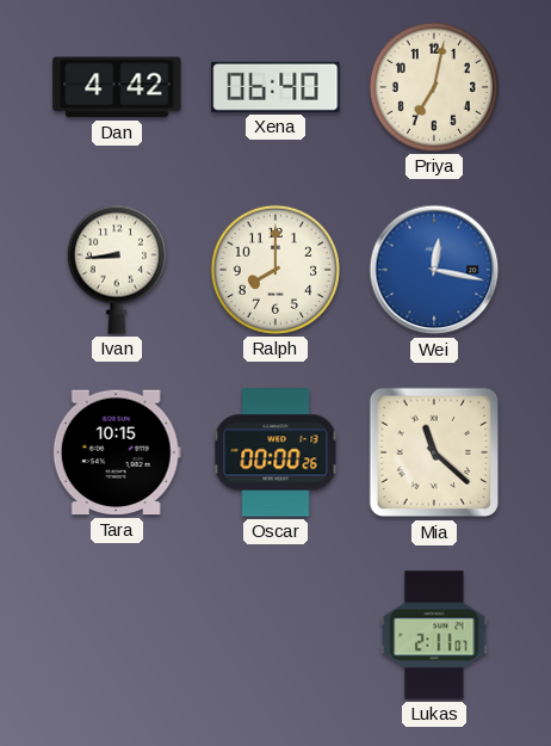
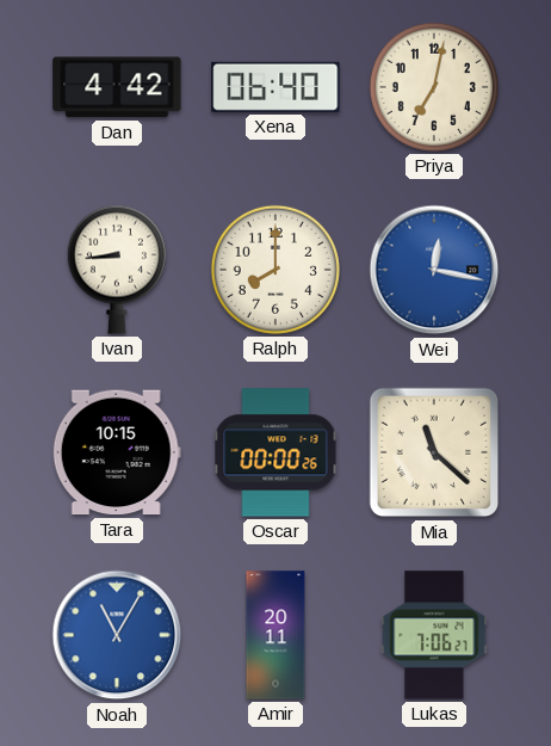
Noah: none -> 11:05
Amir: none -> 20:11
Lukas: 2:11 -> 7:06
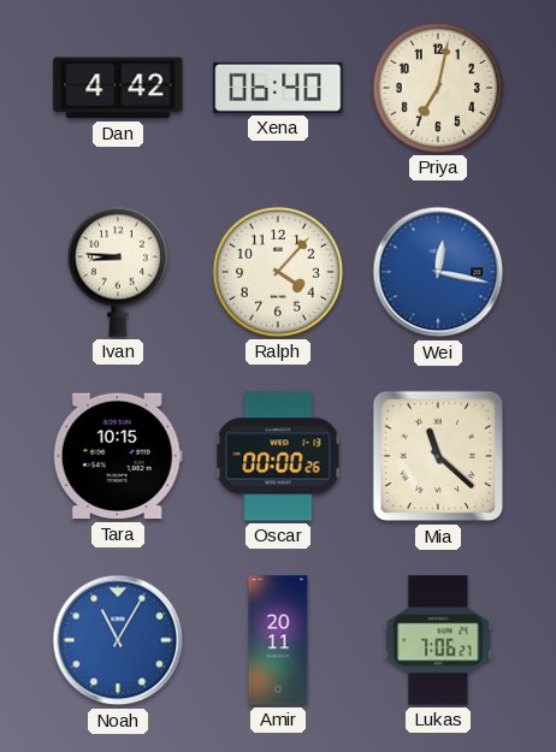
Ivan: 8:44 -> 8:46
Ralph: 8:00 -> 4:07
